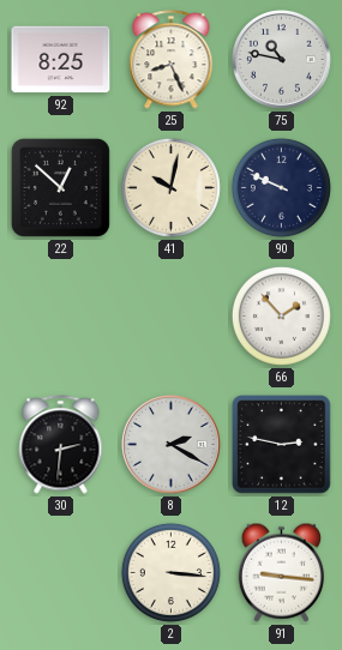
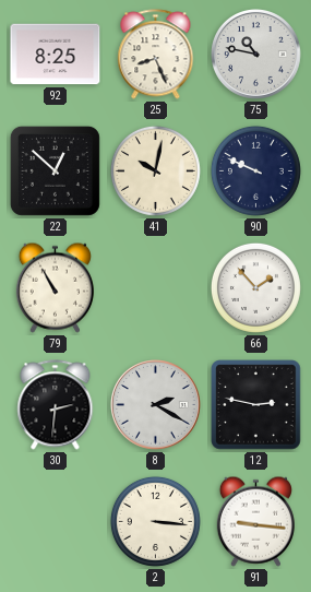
79: none -> 10:55
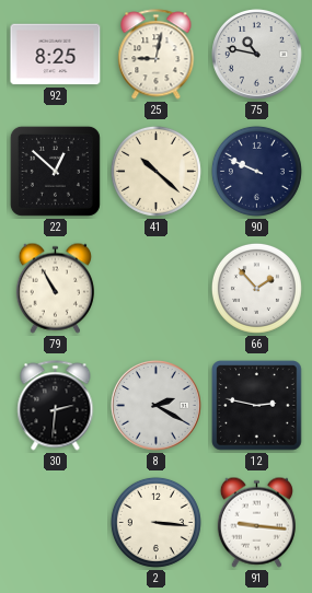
25: 8:26 -> 9:02
41: 10:02 -> 10:22
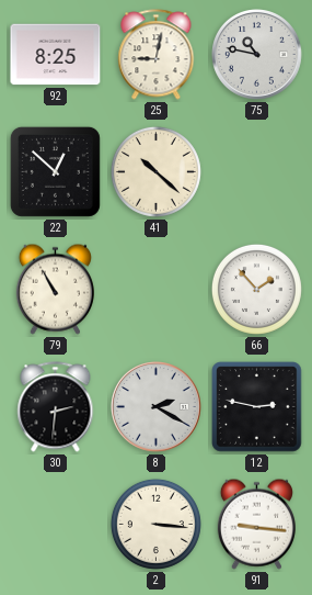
90: 9:49 -> none
